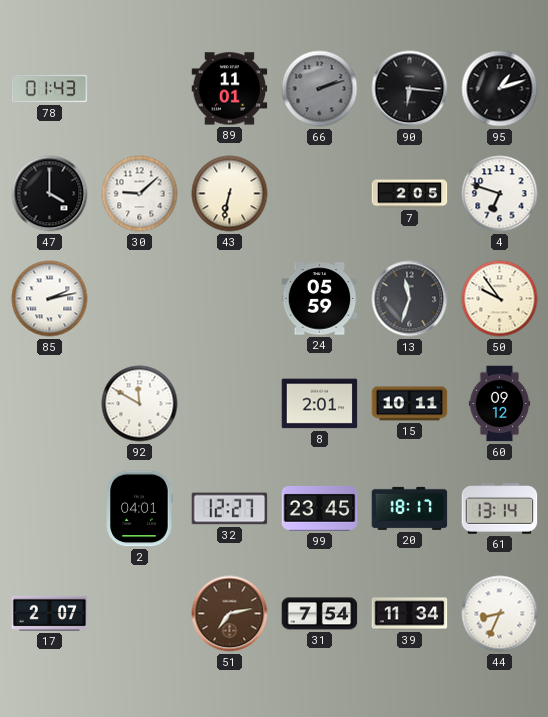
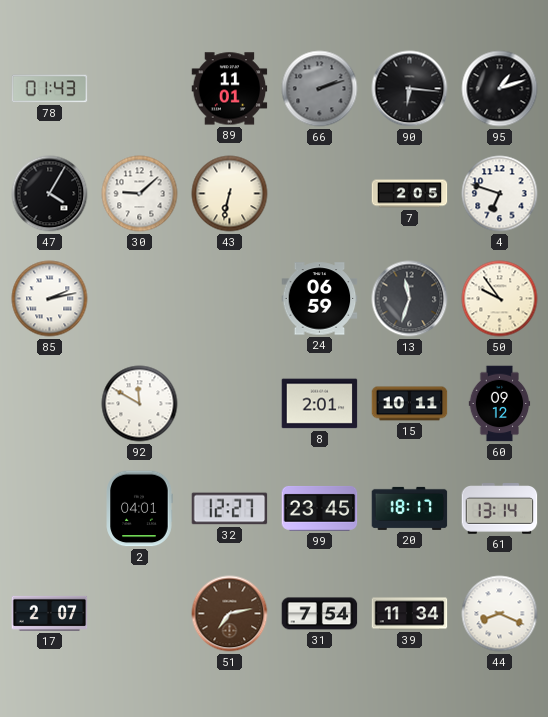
47: 4:00 -> 4:05
24: 05:59 -> 06:59
44: 8:34 -> 8:19
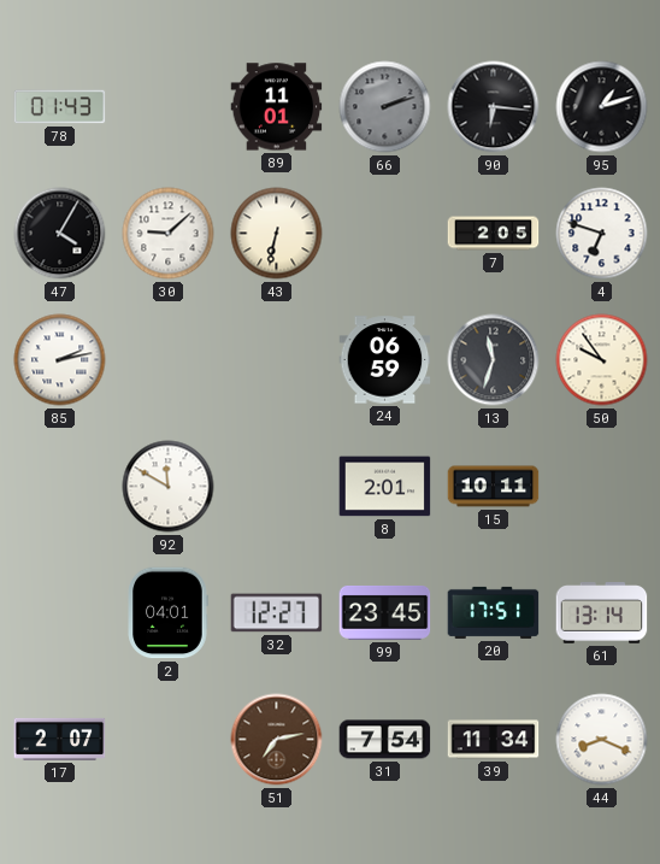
60: 09:12 -> none
20: 18:17 -> 17:51
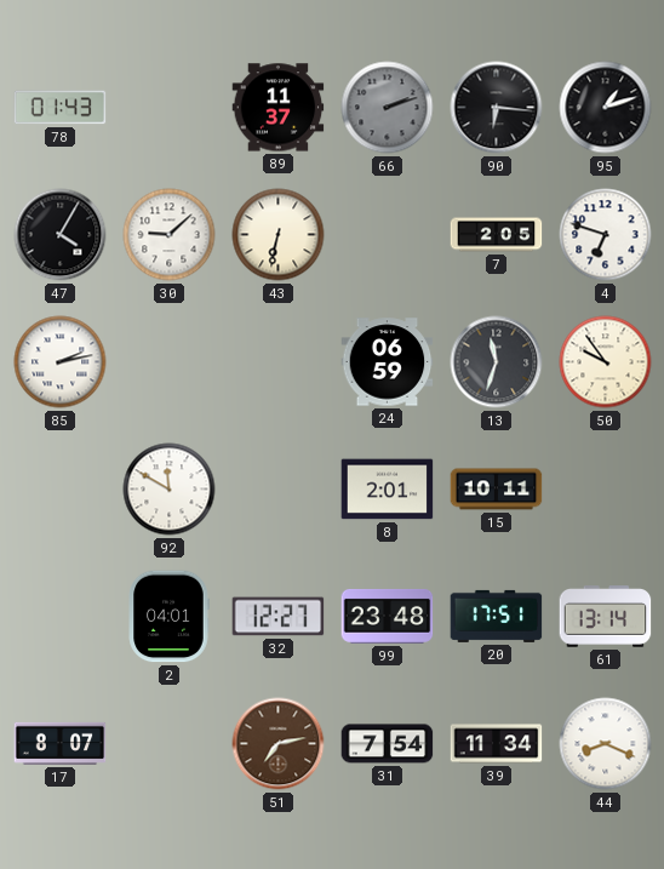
89: 11:01 -> 11:37
99: 23:45 -> 23:48
17: 2:07 -> 8:07
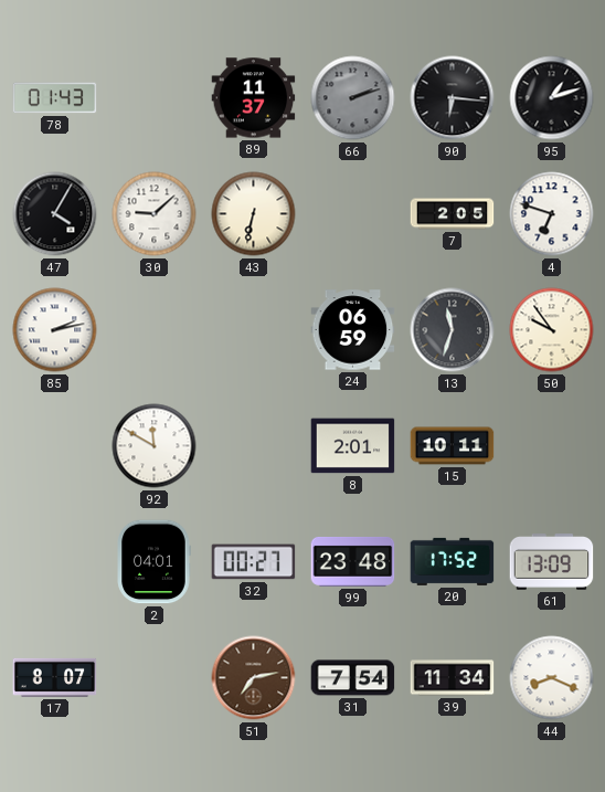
32: 12:27 -> 00:27
20: 17:51 -> 17:52
61: 13:14 -> 13:09
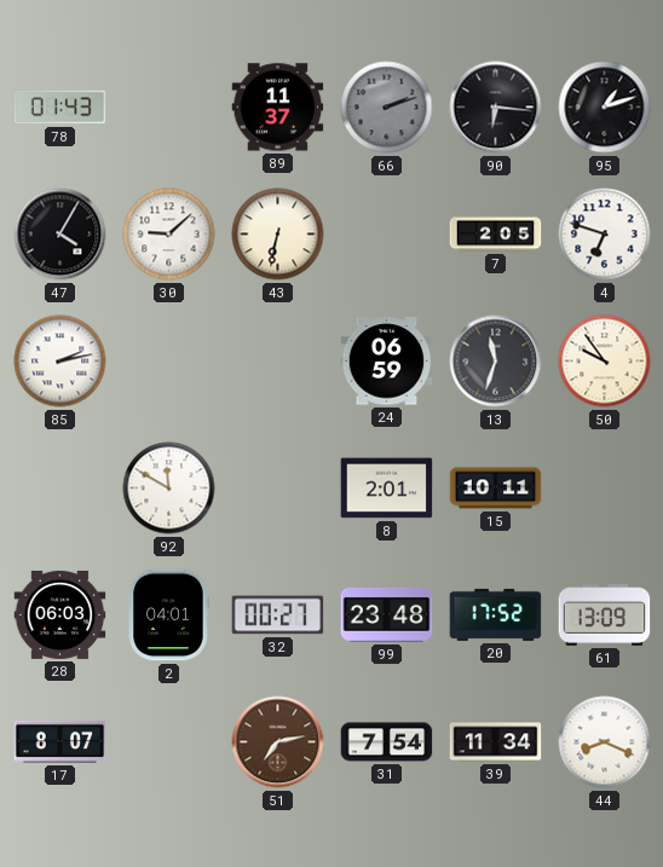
28: none -> 06:03
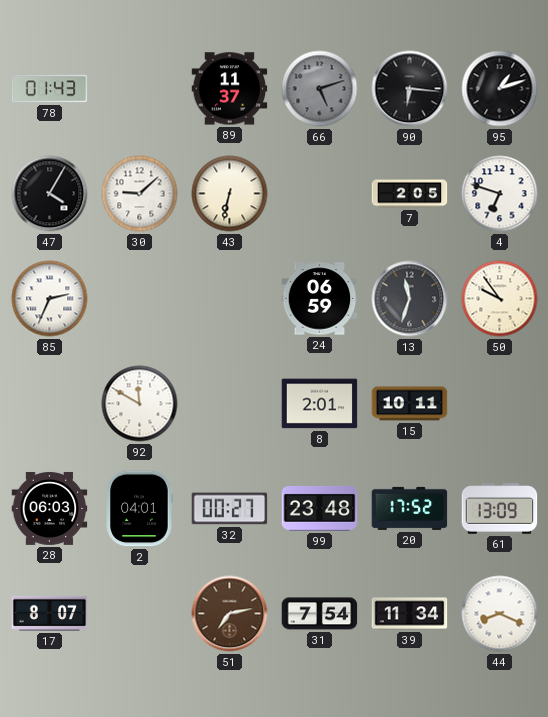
66: 2:12 -> 5:12
85: 2:13 -> 2:34
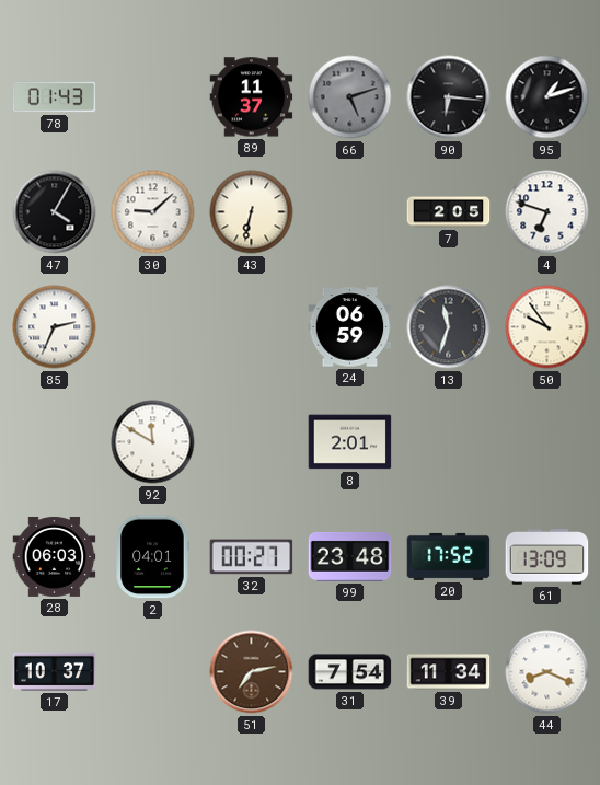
15: 10:11 -> none
17: 8:07 -> 10:37
